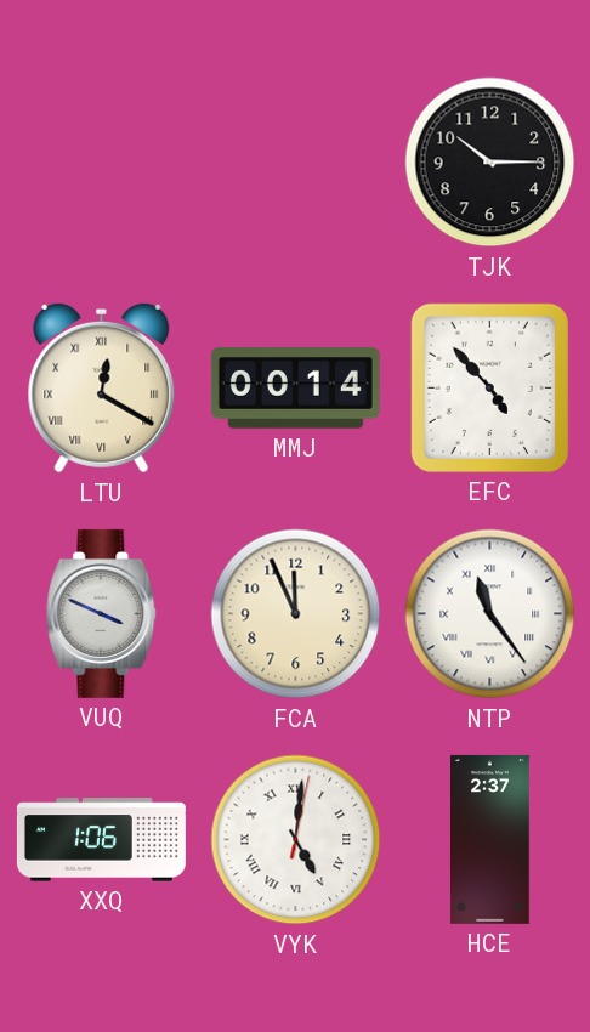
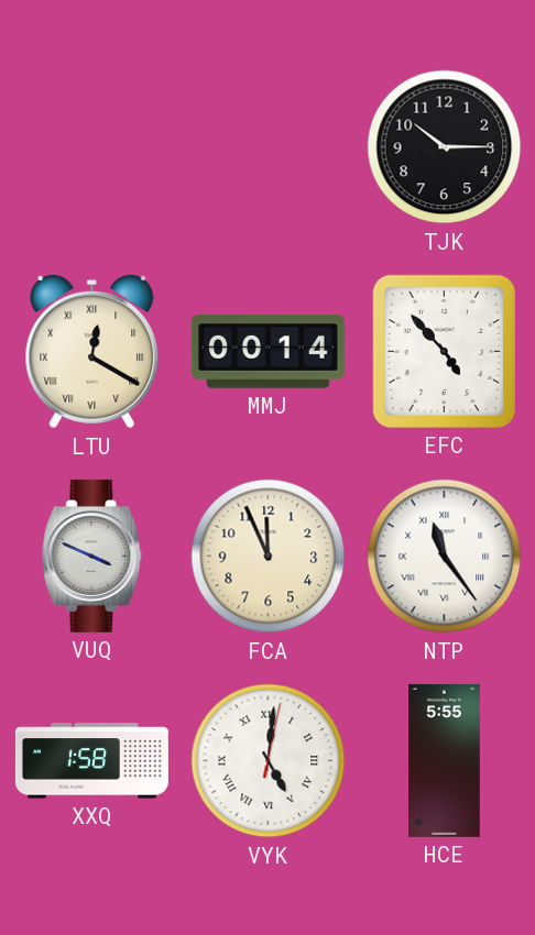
XXQ: 1:06 -> 1:58
HCE: 2:37 -> 5:55
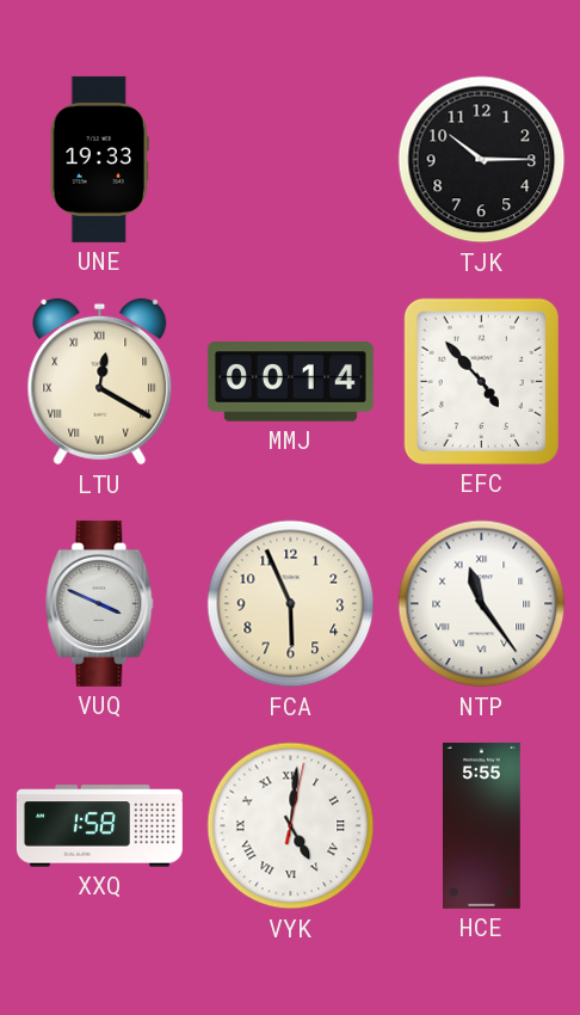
UNE: none -> 19:33
FCA: 11:56 -> 5:56
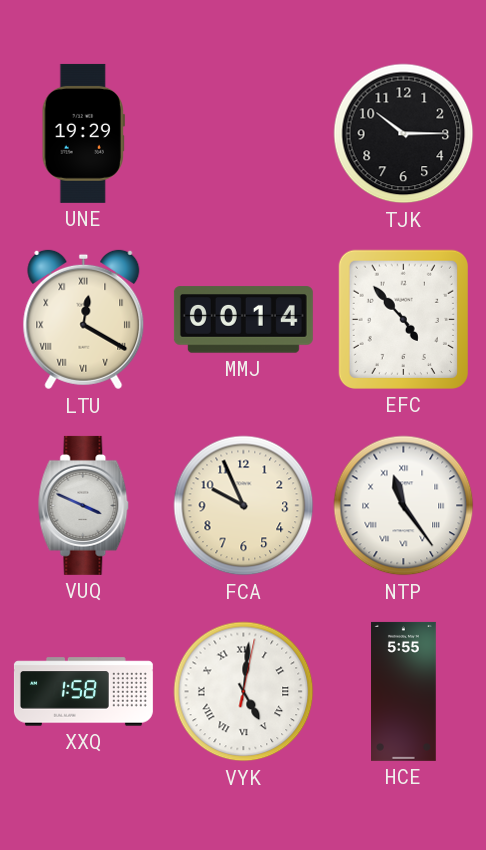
UNE: 19:33 -> 19:29
FCA: 5:56 -> 9:56
